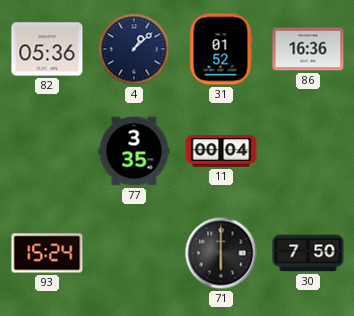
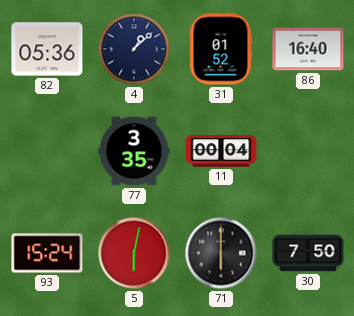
86: 16:36 -> 16:40
5: none -> 6:02
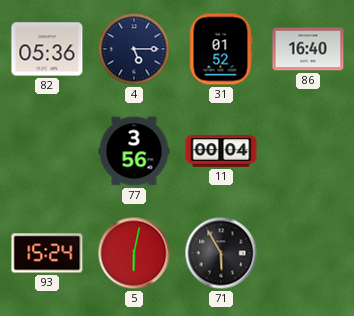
4: 1:08 -> 5:15
77: 3:35 -> 3:56
71: 6:00 -> 5:55
30: 7:50 -> none
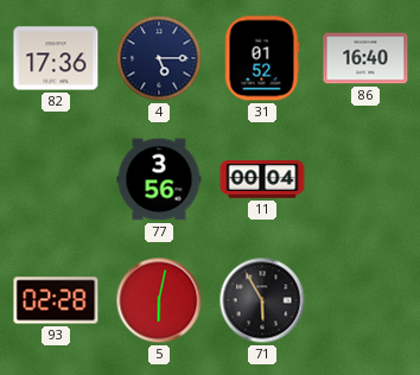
82: 05:36 -> 17:36
93: 15:24 -> 02:28
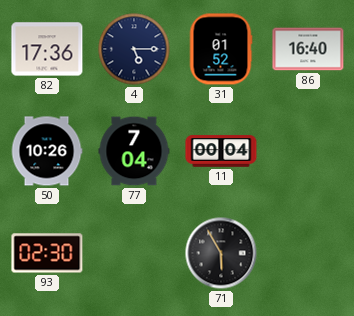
50: none -> 10:26
77: 3:56 -> 7:04
93: 02:28 -> 02:30
5: 6:02 -> none
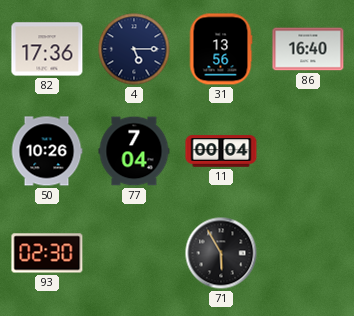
31: 01:52 -> 13:56
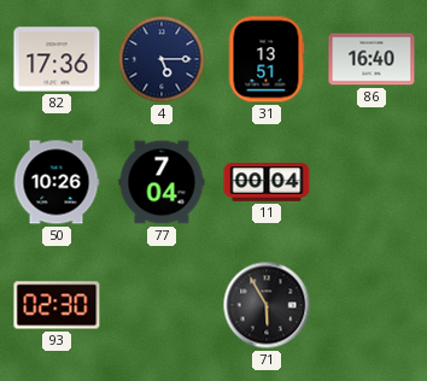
31: 13:56 -> 13:51
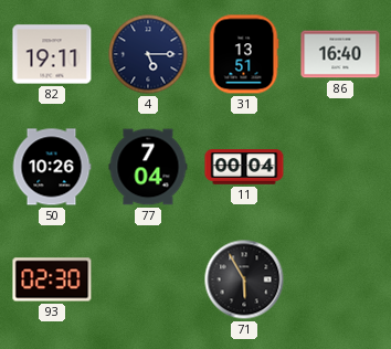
82: 17:36 -> 19:11
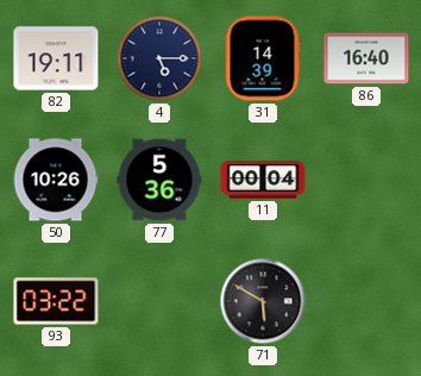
31: 13:51 -> 14:39
77: 7:04 -> 5:36
93: 02:30 -> 03:22
71: 5:55 -> 5:50
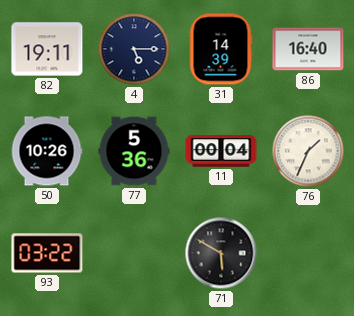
76: none -> 1:34
